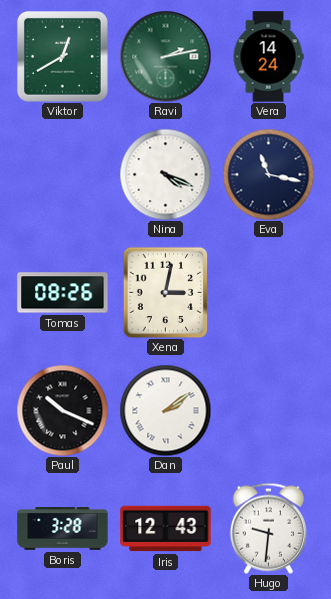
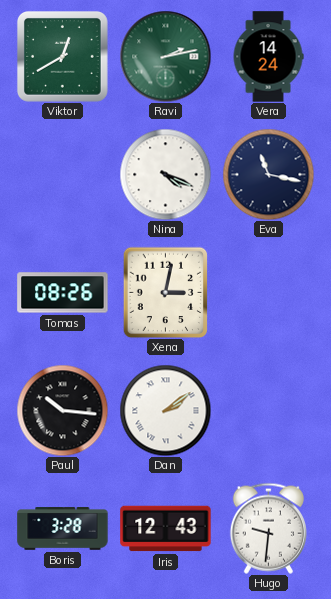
Paul: 10:19 -> 10:16
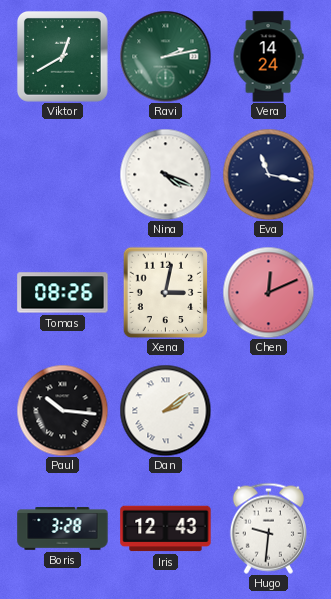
Chen: none -> 12:11
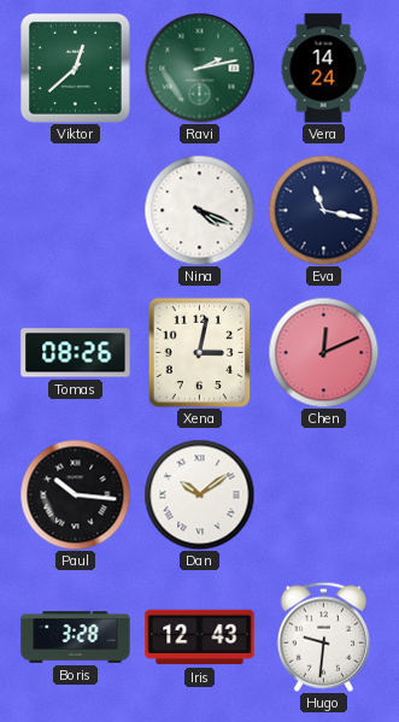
Viktor: 12:40 -> 12:38
Dan: 2:09 -> 10:09
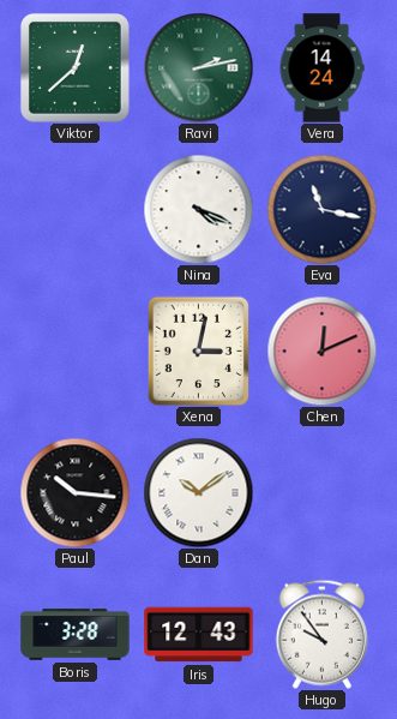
Tomas: 08:26 -> none
Hugo: 9:31 -> 9:54
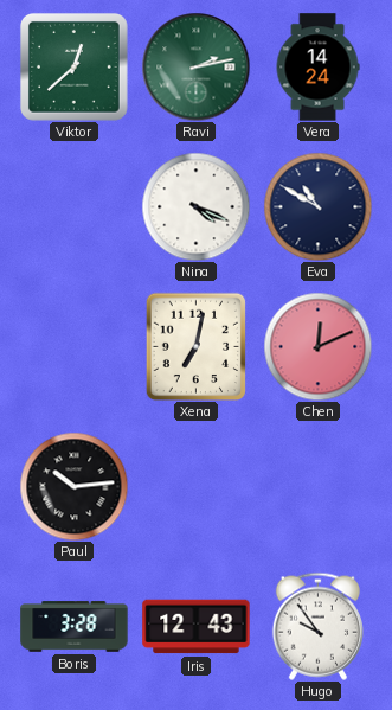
Eva: 11:17 -> 10:50
Xena: 3:02 -> 7:02
Paul: 10:16 -> 10:14
Dan: 10:09 -> none
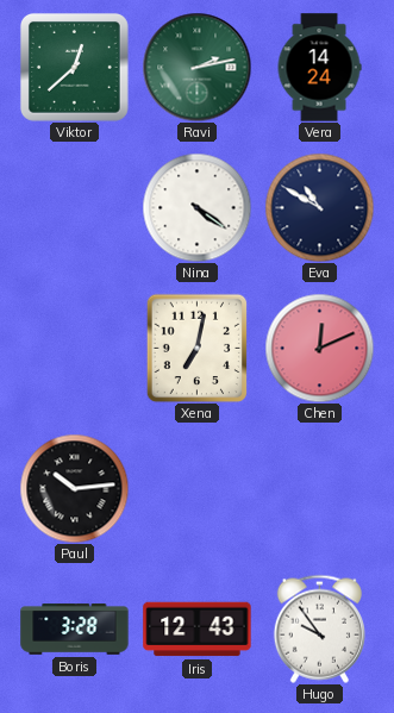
Nina: 4:19 -> 4:21
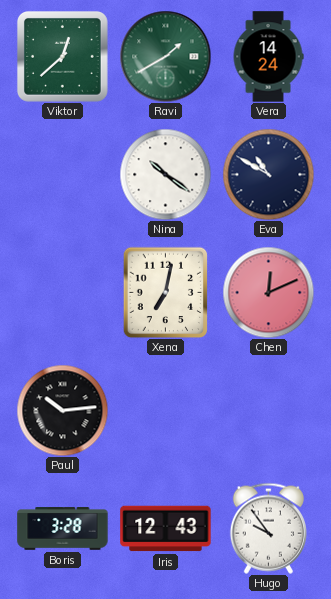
Ravi: 2:13 -> 1:40
Nina: 4:21 -> 10:21
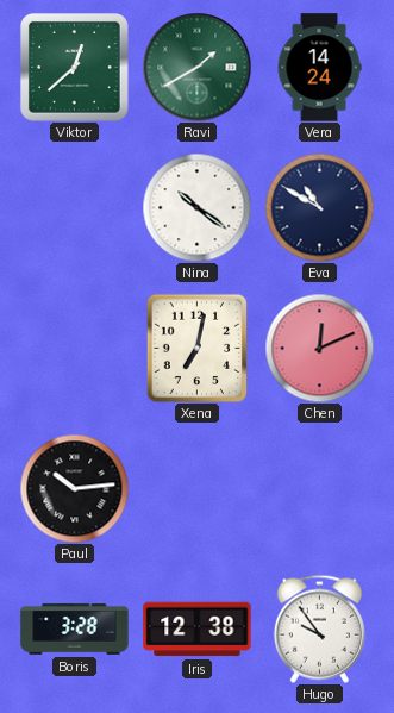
Iris: 12:43 -> 12:38
